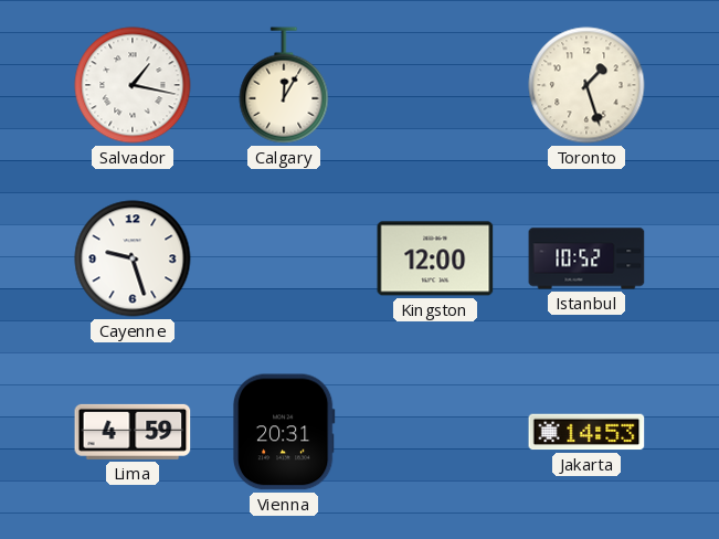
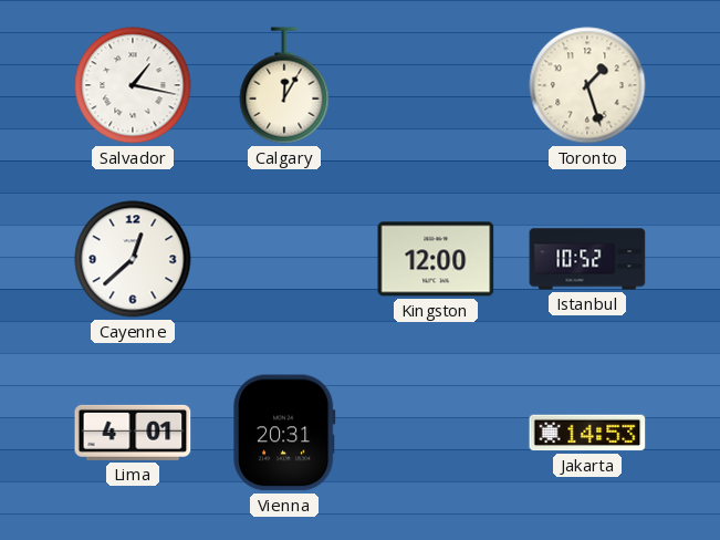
Cayenne: 9:27 -> 12:38
Lima: 4:59 -> 4:01
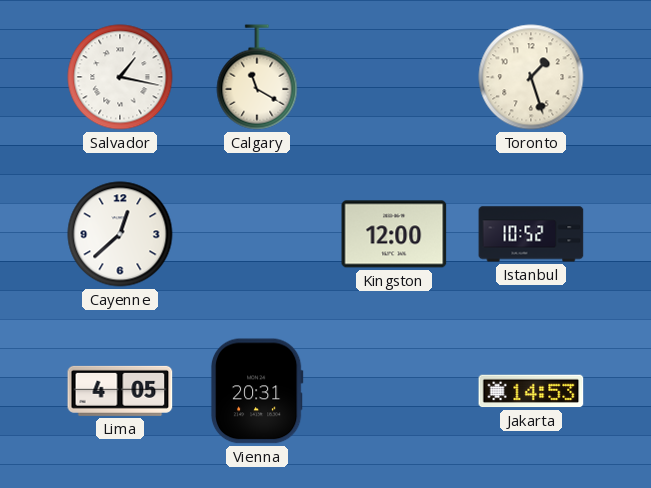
Calgary: 12:05 -> 11:20
Lima: 4:01 -> 4:05
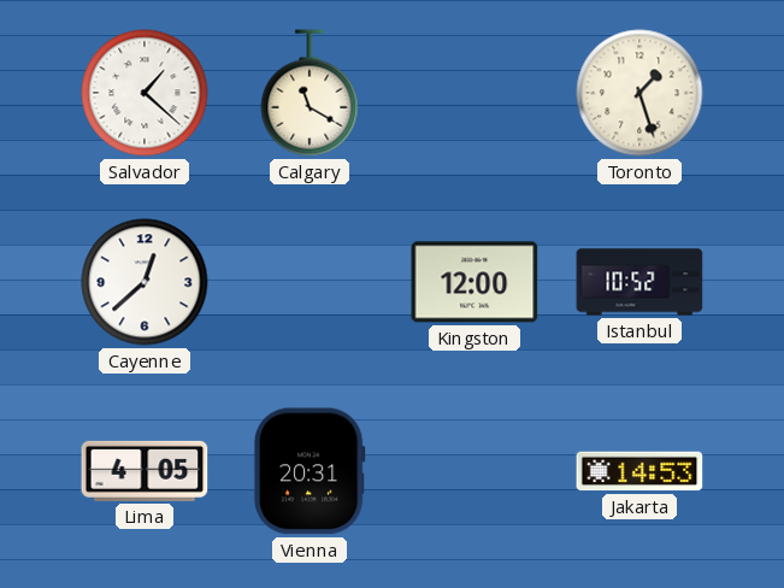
Salvador: 1:17 -> 1:22
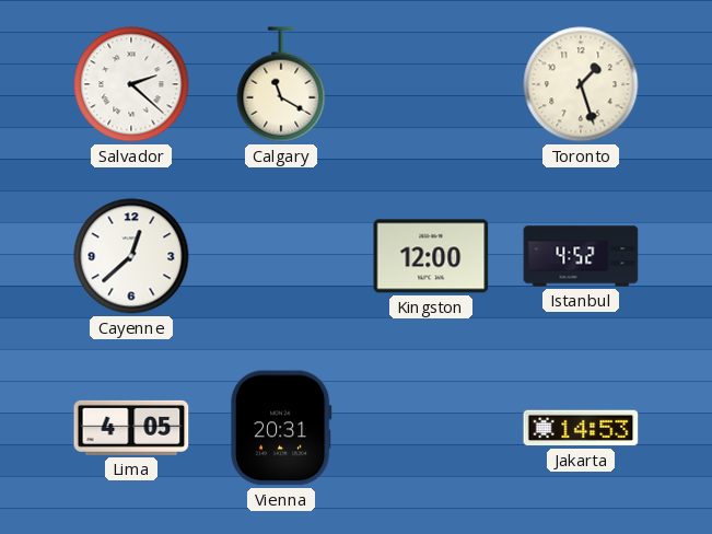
Salvador: 1:22 -> 2:22
Istanbul: 10:52 -> 4:52
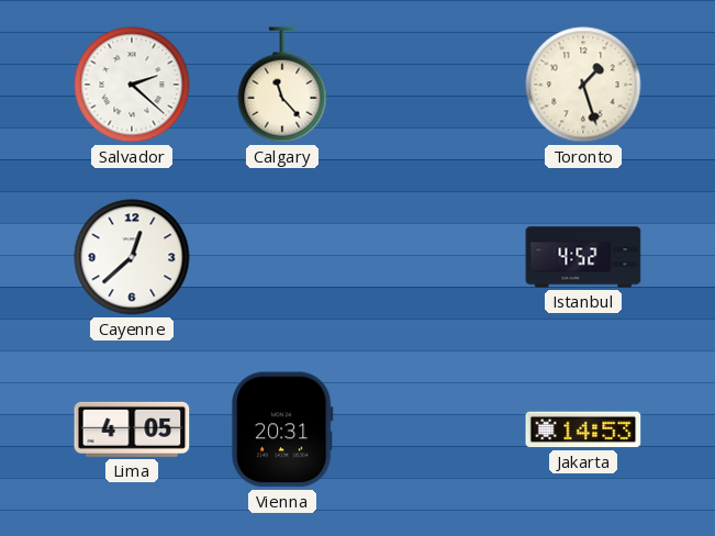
Calgary: 11:20 -> 11:23
Kingston: 12:00 -> none
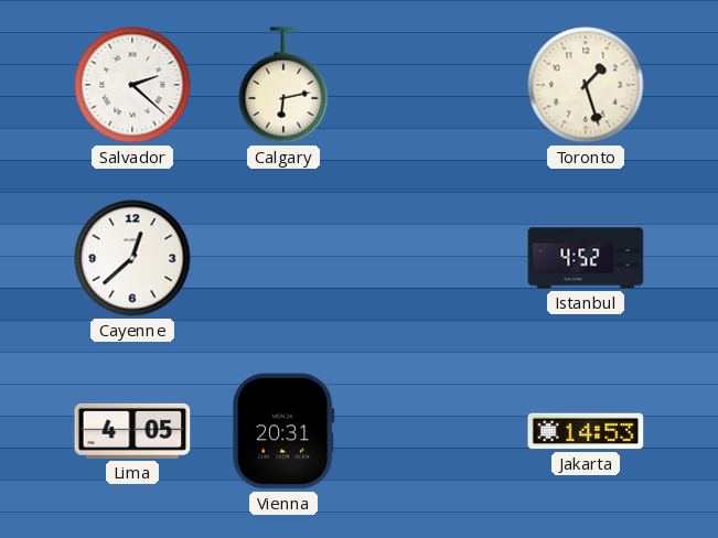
Calgary: 11:23 -> 6:13
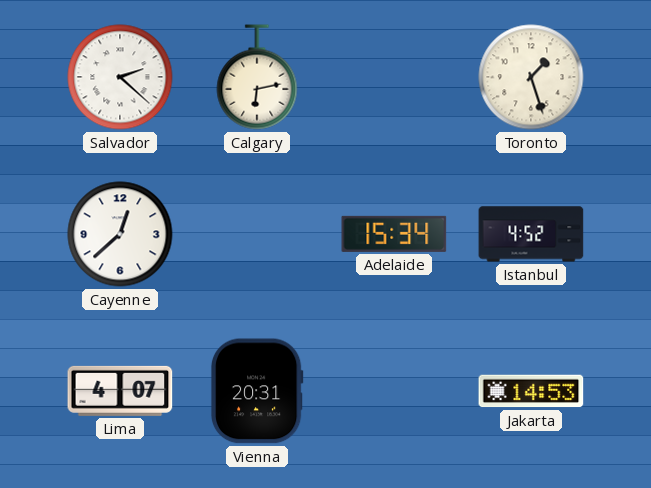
Adelaide: none -> 15:34
Lima: 4:05 -> 4:07
